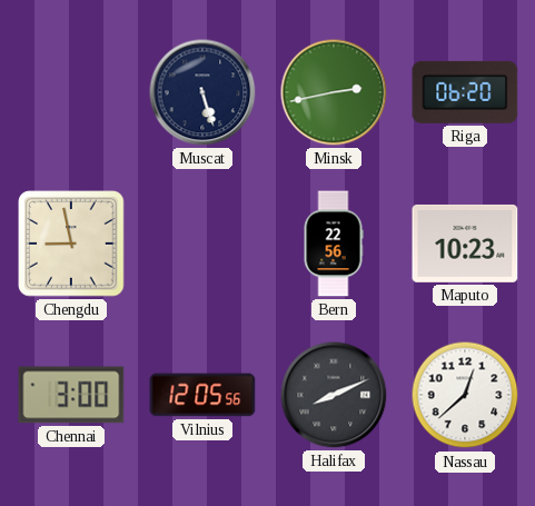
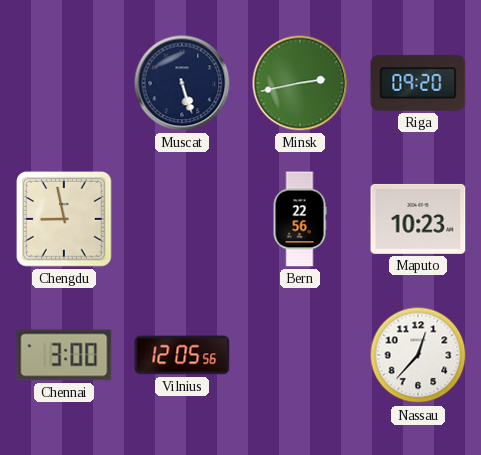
Riga: 06:20 -> 09:20
Halifax: 8:11 -> none
Nassau: 12:38 -> 12:37
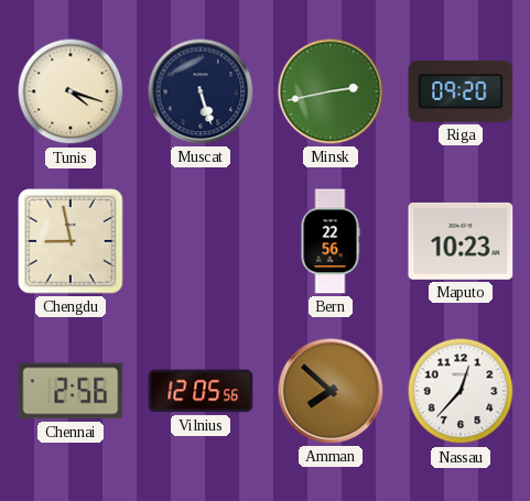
Tunis: none -> 4:18
Chennai: 3:00 -> 2:56
Amman: none -> 7:52
